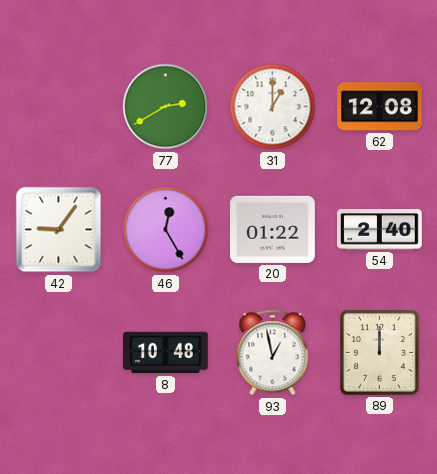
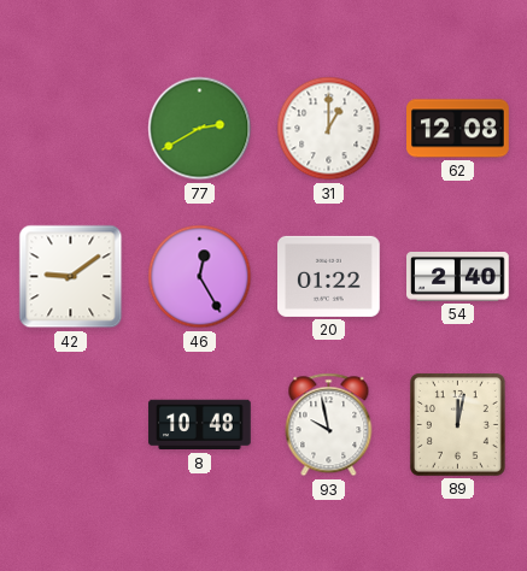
42: 9:06 -> 9:09
93: 12:58 -> 9:58
89: 12:00 -> 12:02
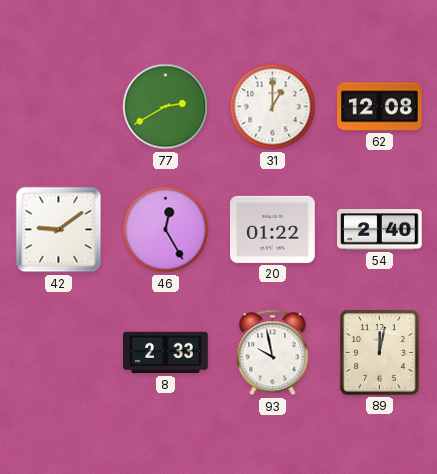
8: 10:48 -> 2:33
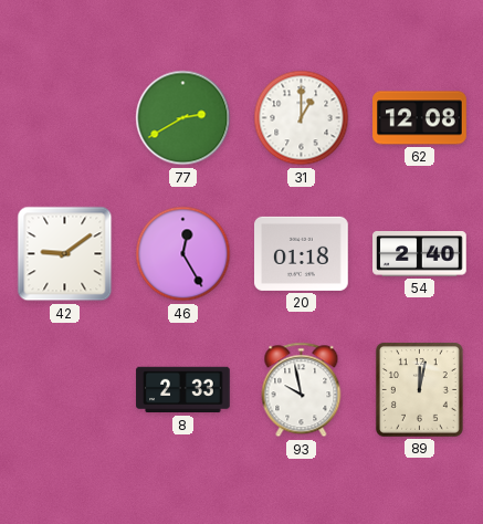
20: 01:22 -> 01:18
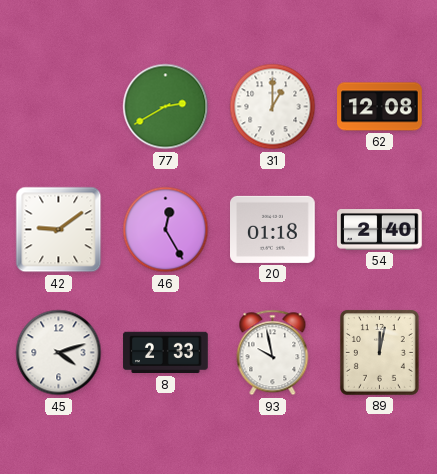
45: none -> 4:12
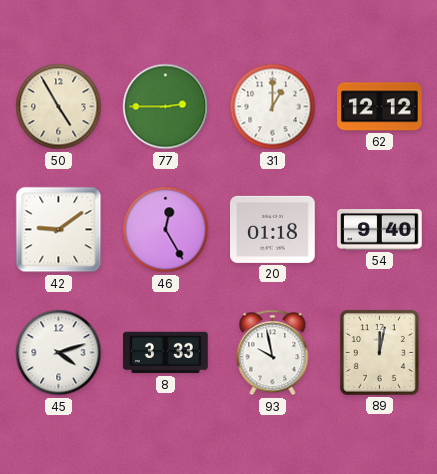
50: none -> 4:55
77: 2:40 -> 2:45
62: 12:08 -> 12:12
54: 2:40 -> 9:40
8: 2:33 -> 3:33
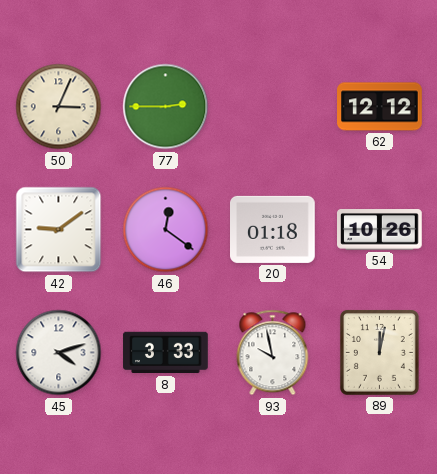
50: 4:55 -> 3:04
31: 1:00 -> none
46: 12:25 -> 12:21
54: 9:40 -> 10:26
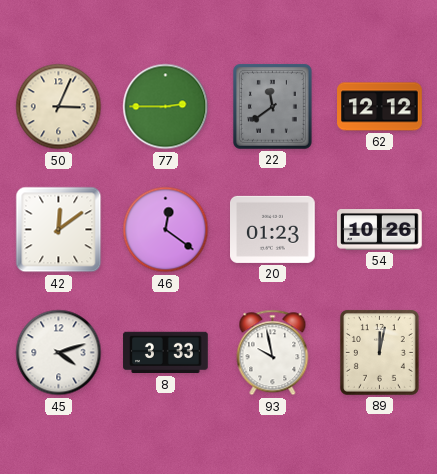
22: none -> 11:39
42: 9:09 -> 12:09
20: 01:18 -> 01:23
